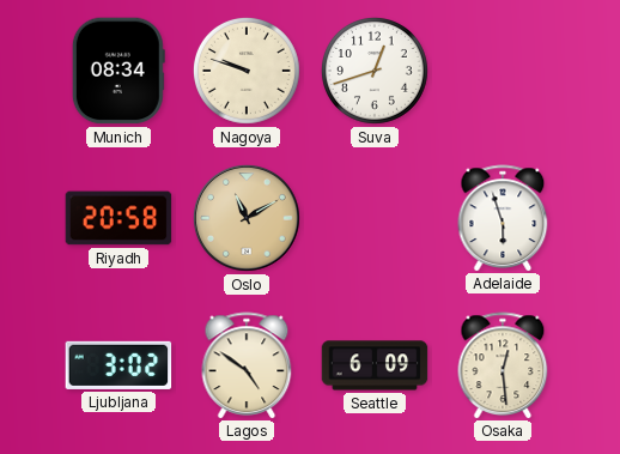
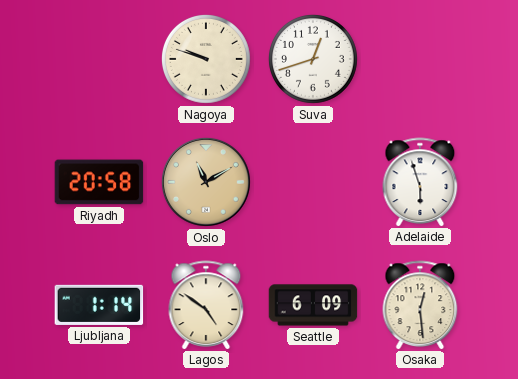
Munich: 08:34 -> none
Ljubljana: 3:02 -> 1:14
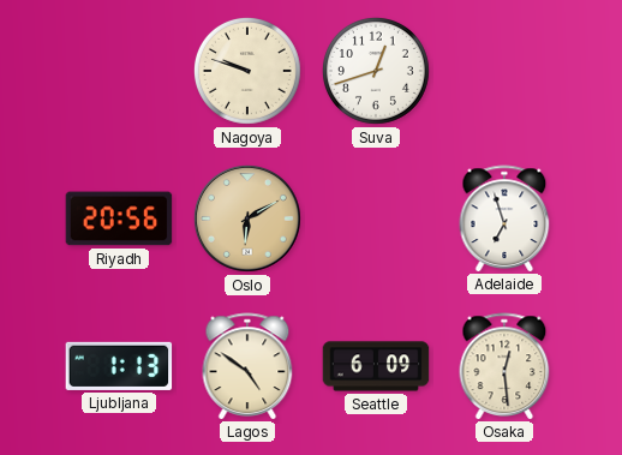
Riyadh: 20:58 -> 20:56
Oslo: 11:10 -> 6:10
Adelaide: 5:57 -> 6:57
Ljubljana: 1:14 -> 1:13
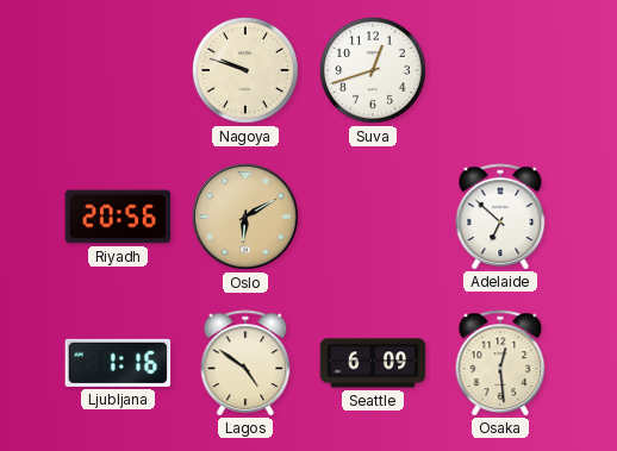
Adelaide: 6:57 -> 6:52
Ljubljana: 1:13 -> 1:16
